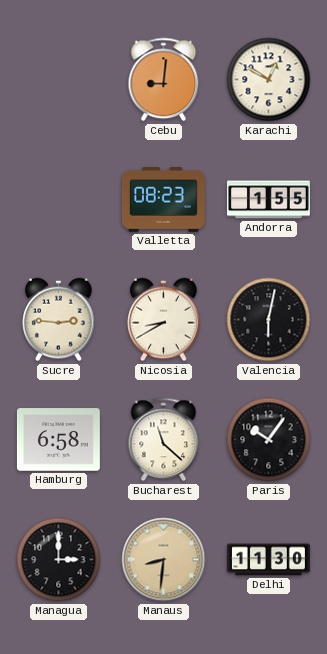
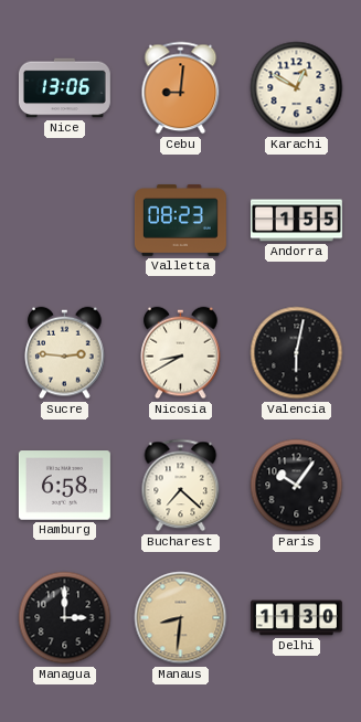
Nice: none -> 13:06
Bucharest: 11:22 -> 7:22
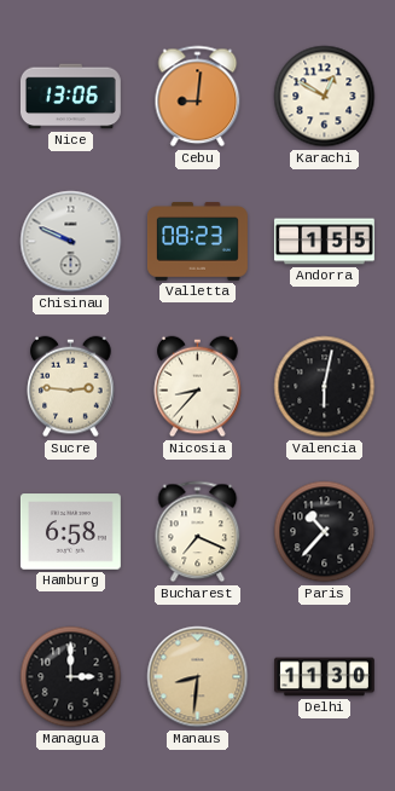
Chisinau: none -> 9:49
Nicosia: 8:40 -> 8:37
Bucharest: 7:22 -> 7:19
Paris: 10:06 -> 10:37
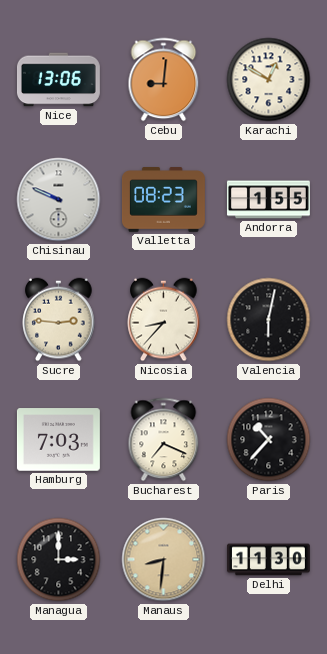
Hamburg: 6:58 -> 7:03
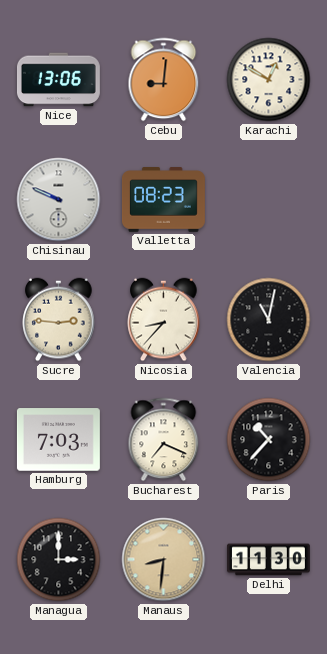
Andorra: 1:55 -> none
Valencia: 6:02 -> 11:02
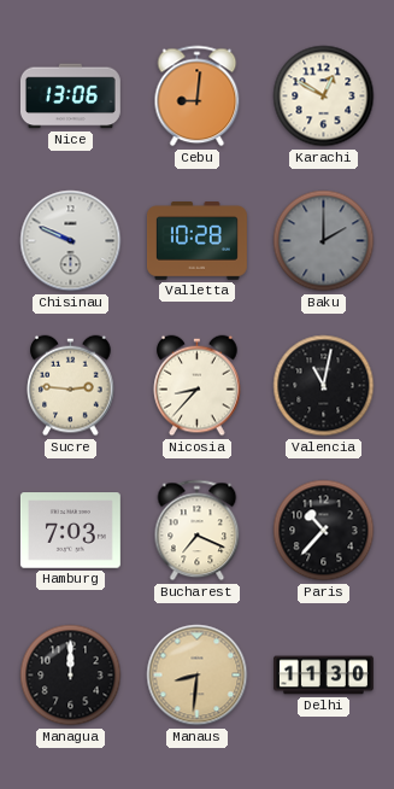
Valletta: 08:23 -> 10:28
Baku: none -> 2:00
Managua: 3:00 -> 12:00
